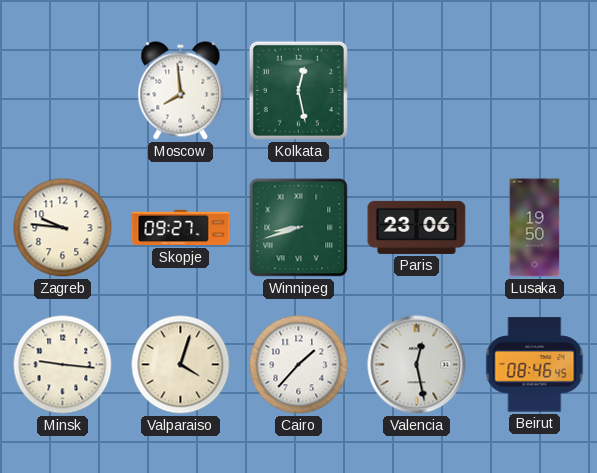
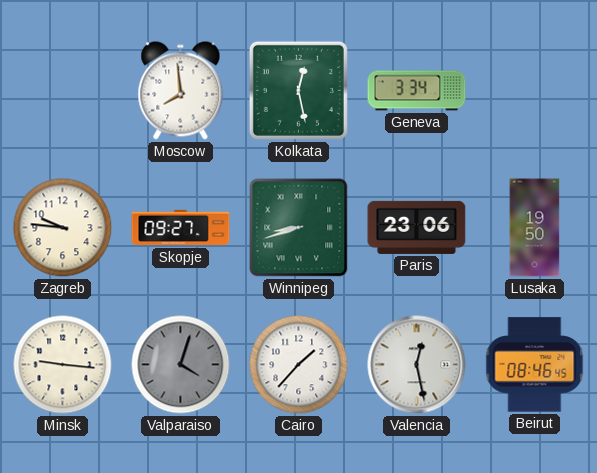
Geneva: none -> 3:34
Valparaiso dial: cream -> grey
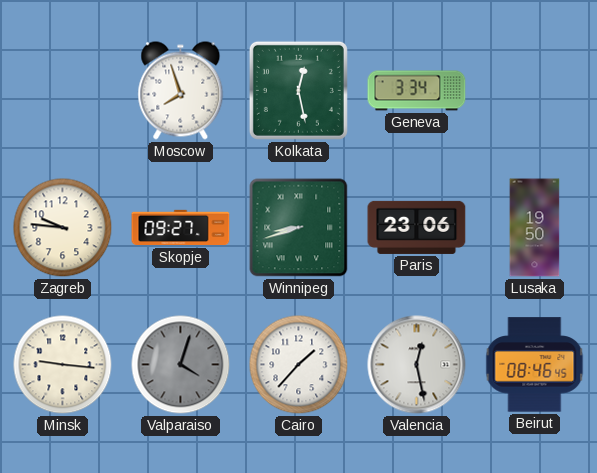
Moscow: 7:59 -> 7:57
